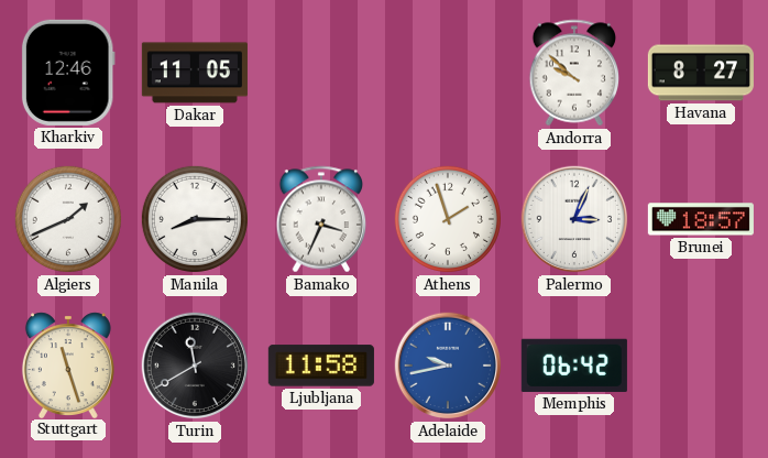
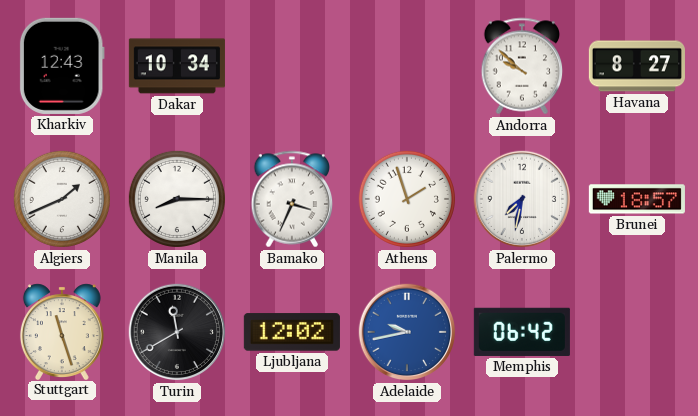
Kharkiv: 12:46 -> 12:43
Dakar: 11:05 -> 10:34
Palermo: 3:04 -> 7:32
Ljubljana: 11:58 -> 12:02
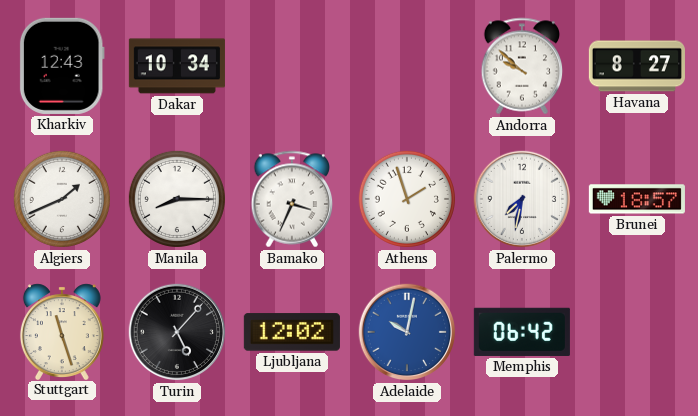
Turin: 11:40 -> 5:07
Adelaide: 9:43 -> 10:02
